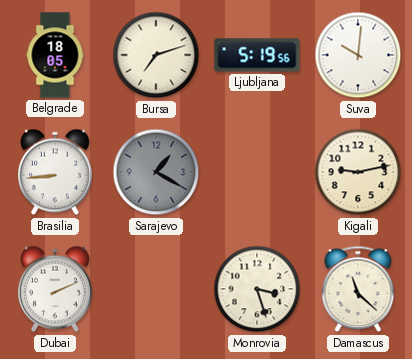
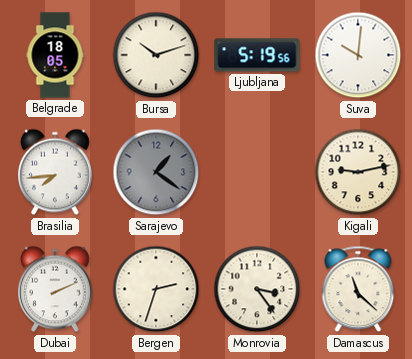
Bursa: 7:12 -> 10:12
Brasilia: 8:44 -> 7:44
Sarajevo: 1:20 -> 1:21
Bergen: none -> 2:33
Monrovia: 3:27 -> 3:24
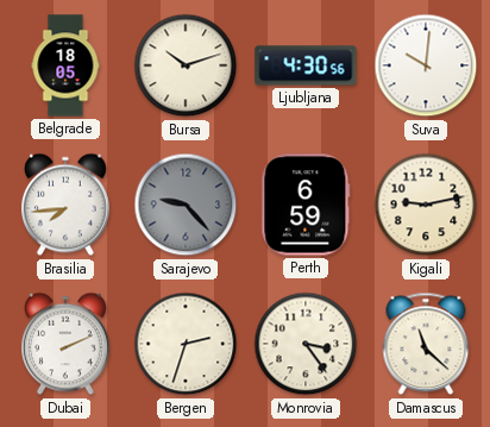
Ljubljana: 5:19 -> 4:30
Sarajevo: 1:21 -> 9:23
Perth: none -> 6:59
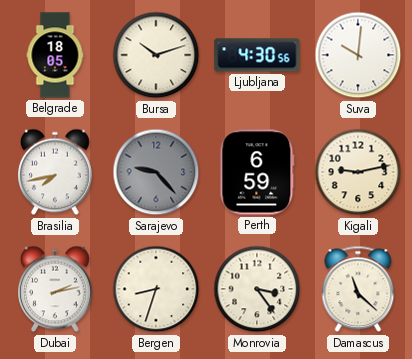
Brasilia: 7:44 -> 7:43
Dubai: 2:11 -> 2:13
Bergen: 2:33 -> 8:33
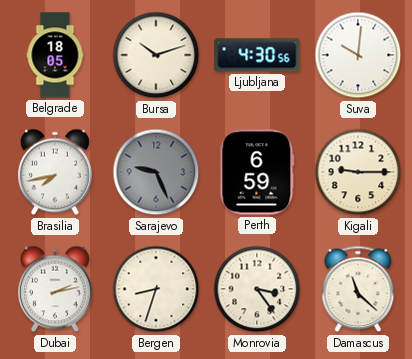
Sarajevo: 9:23 -> 9:26
Kigali: 9:13 -> 9:15
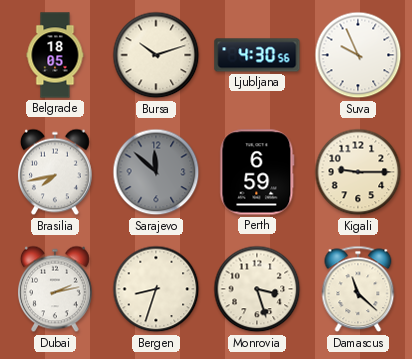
Suva: 10:01 -> 9:56
Sarajevo: 9:26 -> 11:52
Monrovia: 3:24 -> 3:27
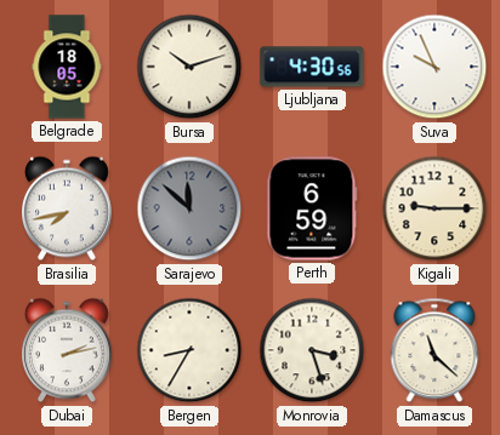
Bergen: 8:33 -> 8:35
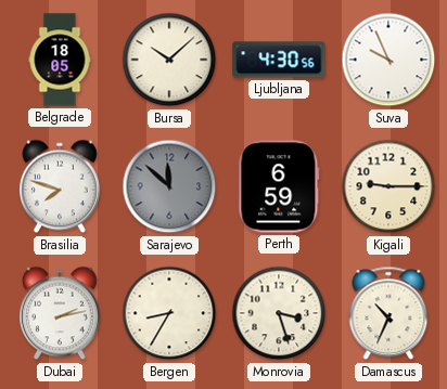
Bursa: 10:12 -> 10:08
Brasilia: 7:43 -> 7:48
Damascus: 11:22 -> 10:34
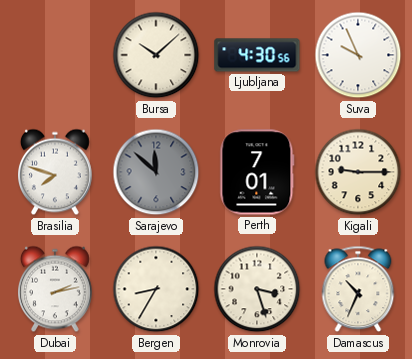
Belgrade: 18:05 -> none
Perth: 6:59 -> 7:01
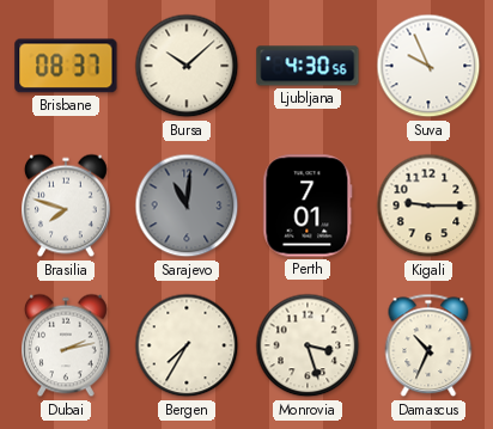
Brisbane: none -> 08:37
Sarajevo: 11:52 -> 11:01
Bergen: 8:35 -> 7:35
